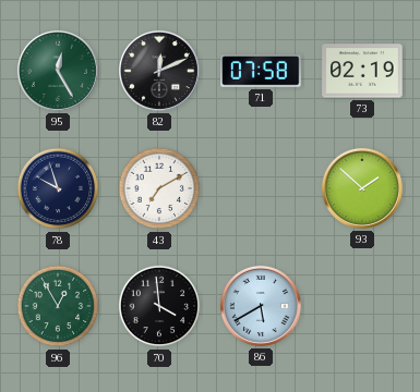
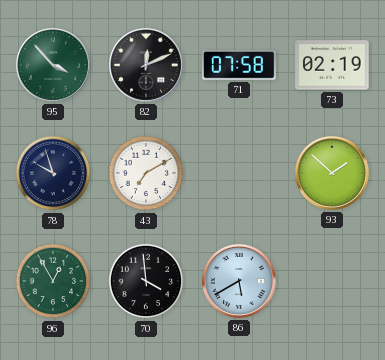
95: 12:25 -> 3:53
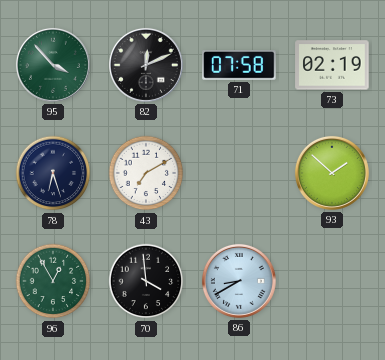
78: 9:57 -> 6:27
86: 5:40 -> 8:40
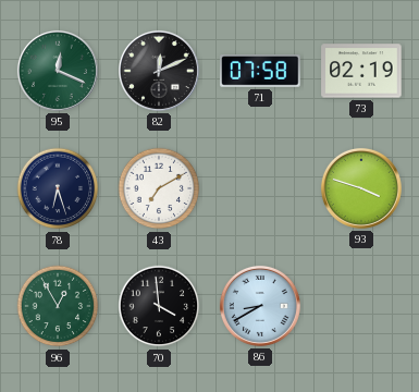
95: 3:53 -> 12:19
93: 1:52 -> 3:48
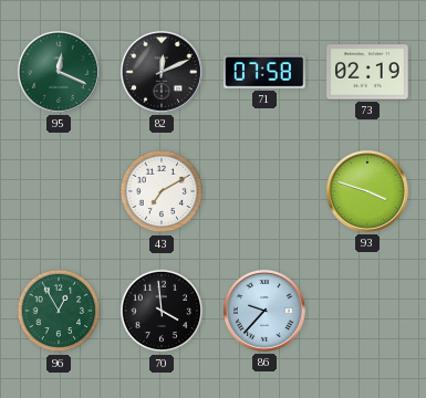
78: 6:27 -> none
86: 8:40 -> 9:37
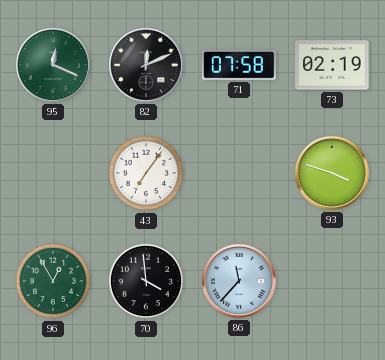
43: 7:10 -> 7:06
86: 9:37 -> 11:37
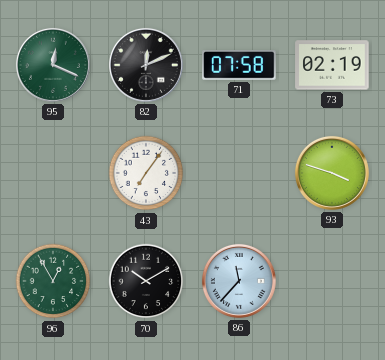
70: 3:59 -> 10:10
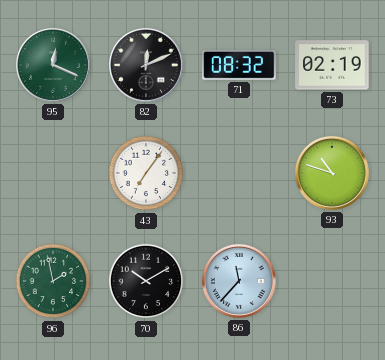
71: 07:58 -> 08:32
93: 3:48 -> 10:48
96: 12:55 -> 1:58
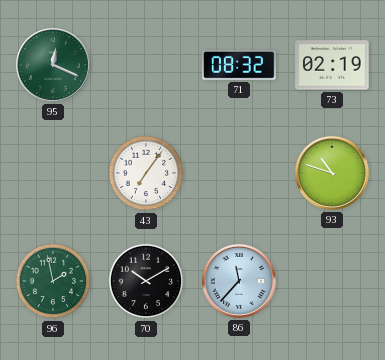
82: 12:11 -> none
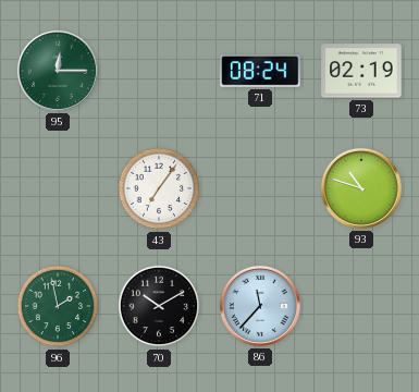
95: 12:19 -> 12:15
71: 08:32 -> 08:24
